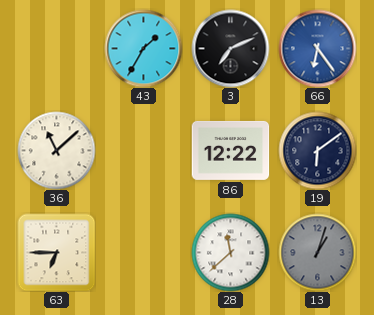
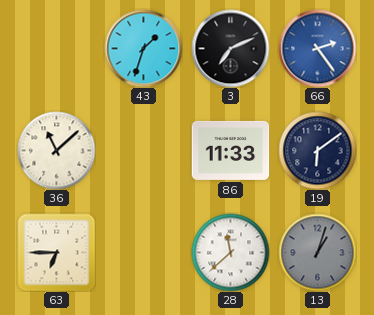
43: 1:35 -> 1:33
66: 6:24 -> 2:24
86: 12:22 -> 11:33
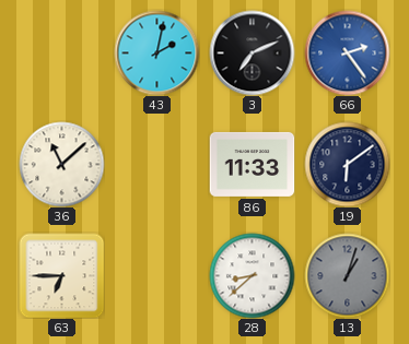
43: 1:33 -> 2:02
28: 11:38 -> 8:38
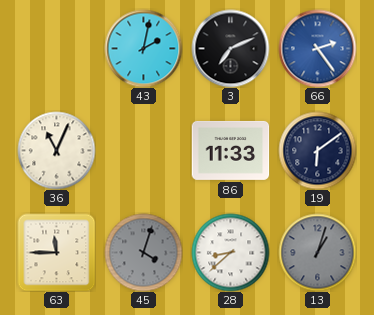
36: 11:08 -> 11:04
63: 6:45 -> 11:45
45: none -> 4:03
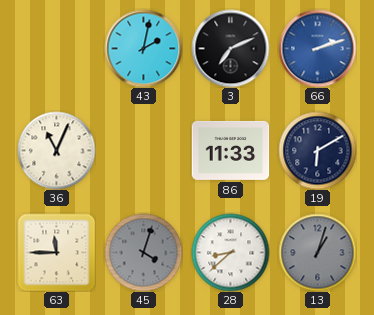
66: 2:24 -> 2:12
19: 6:09 -> 6:10
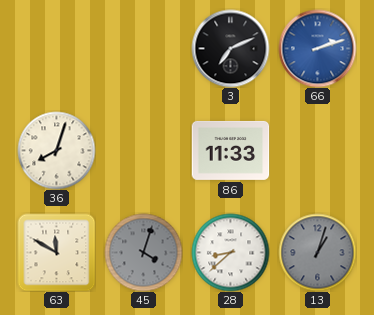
43: 2:02 -> none
36: 11:04 -> 8:03
19: 6:10 -> none
63: 11:45 -> 11:50
